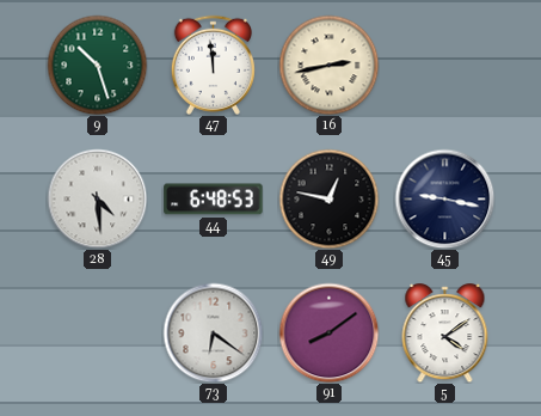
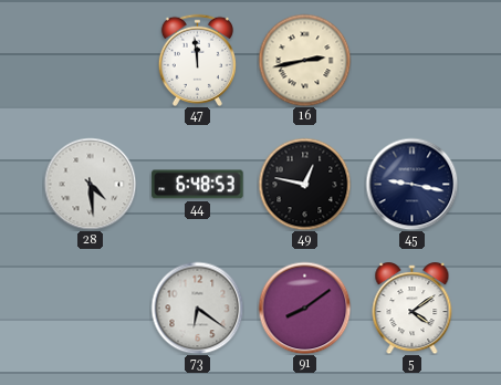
9: 10:27 -> none
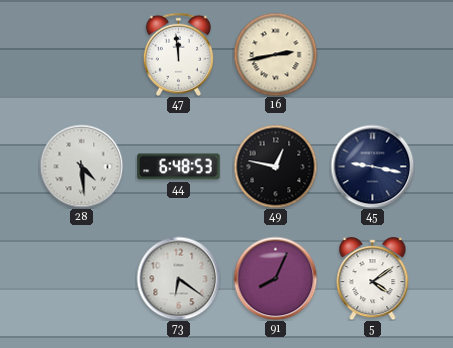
91: 8:09 -> 8:04
